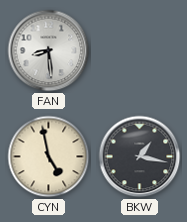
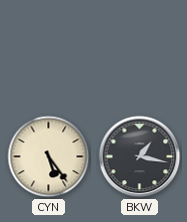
FAN: 8:29 -> none
CYN: 4:58 -> 5:24
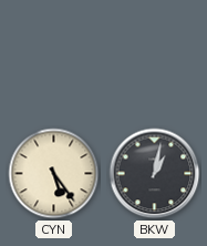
BKW: 1:17 -> 1:02
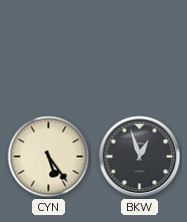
BKW: 1:02 -> 12:57
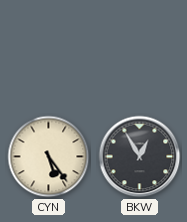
BKW: 12:57 -> 12:55
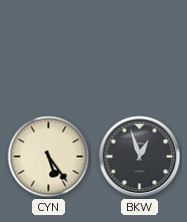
BKW: 12:55 -> 12:57
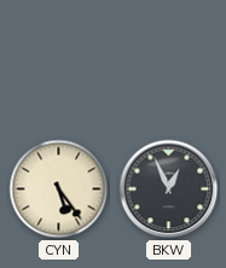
BKW: 12:57 -> 12:56
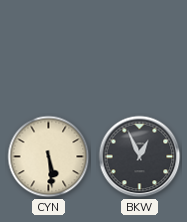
CYN: 5:24 -> 5:29
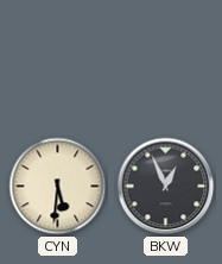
CYN: 5:29 -> 5:31
